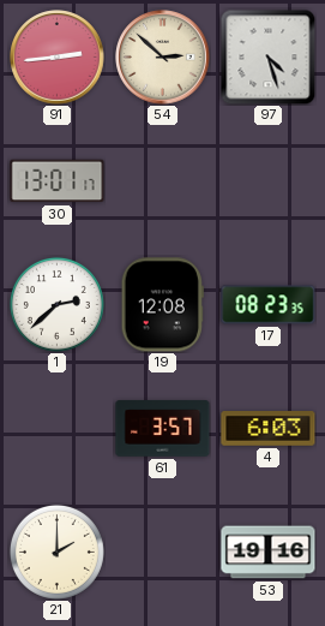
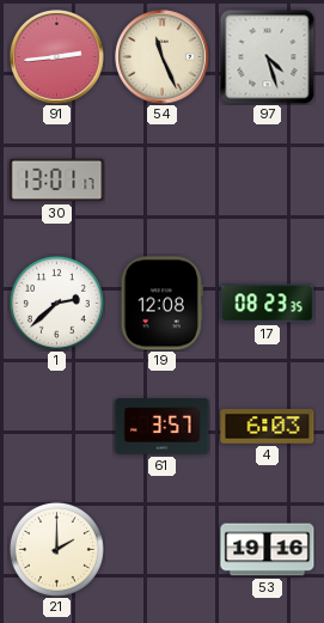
54: 2:52 -> 11:26
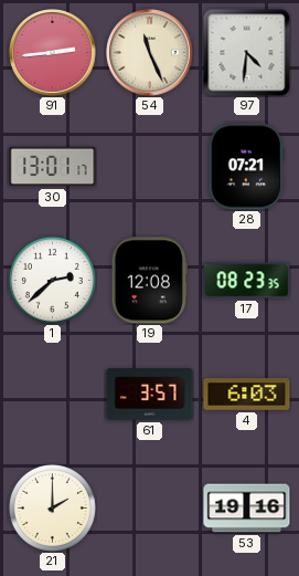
97: 4:27 -> 4:31
28: none -> 07:21
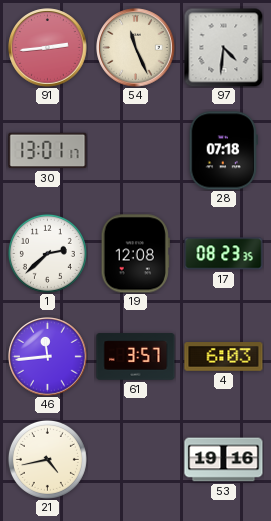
28: 07:21 -> 07:18
46: none -> 11:44
21: 2:00 -> 4:43
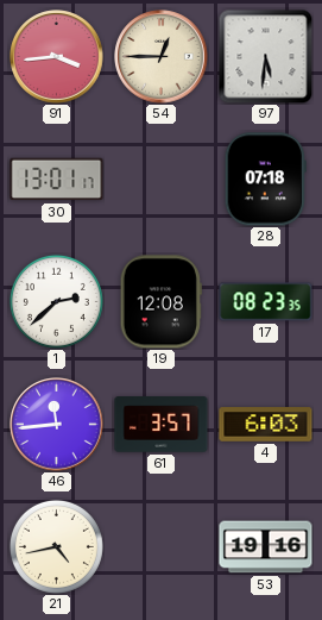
91: 2:44 -> 3:44
54: 11:26 -> 12:45
97: 4:31 -> 5:31
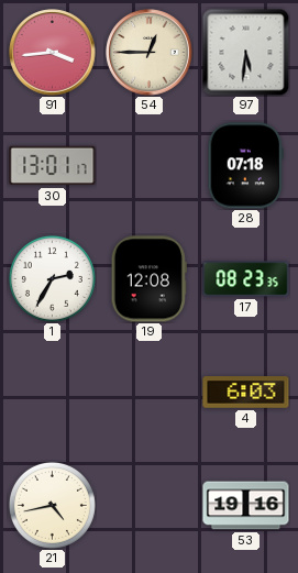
1: 2:38 -> 2:35
46: 11:44 -> none
61: 3:57 -> none
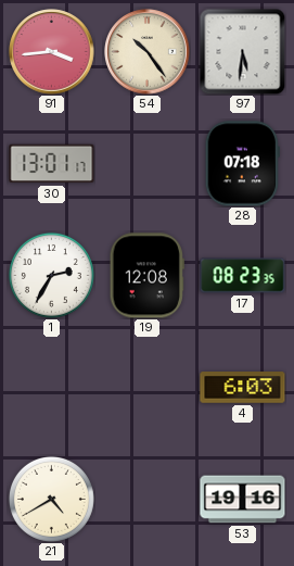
54: 12:45 -> 10:24
21: 4:43 -> 4:40
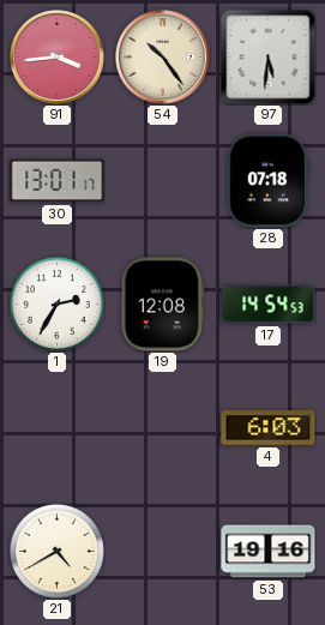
17: 08:23 -> 14:54
